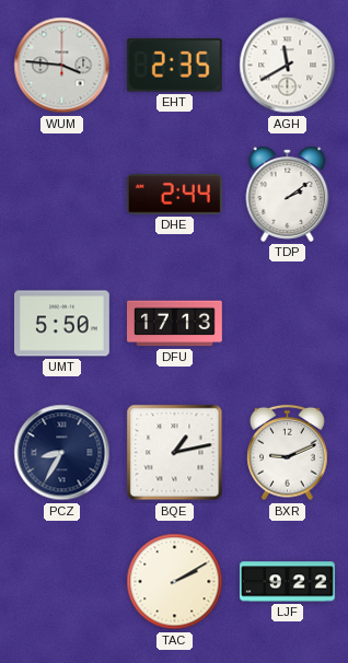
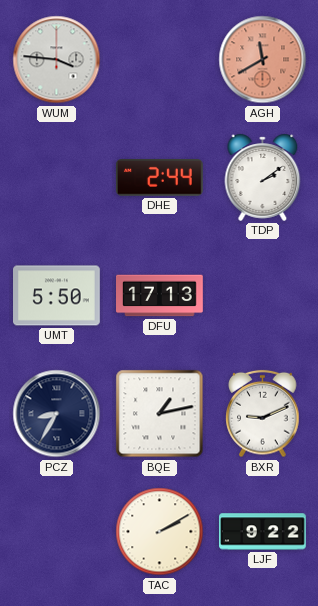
EHT: 2:35 -> none
AGH dial: white -> salmon
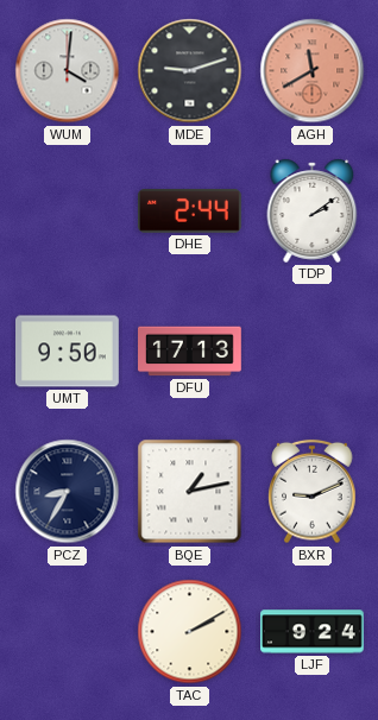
WUM: 3:46 -> 4:01
MDE: none -> 9:12
UMT: 5:50 -> 9:50
LJF: 9:22 -> 9:24
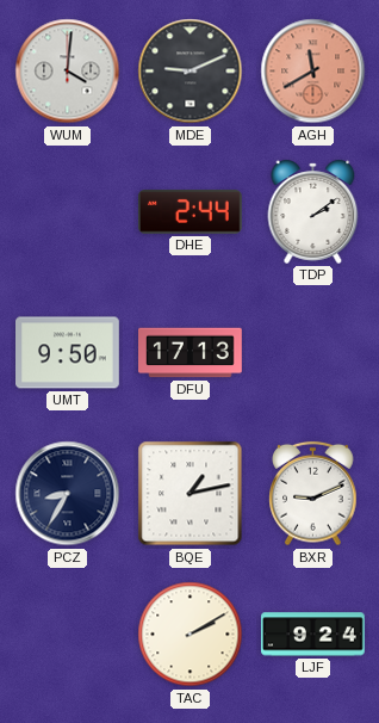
MDE: 9:12 -> 9:11
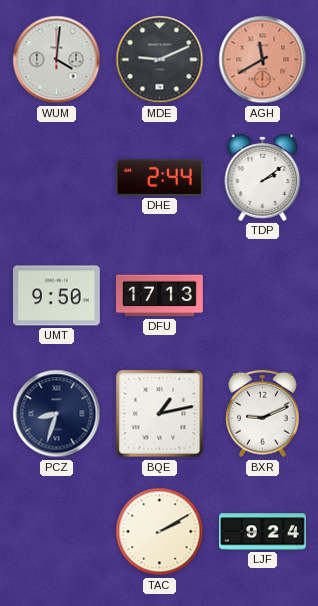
PCZ: 8:35 -> 8:33
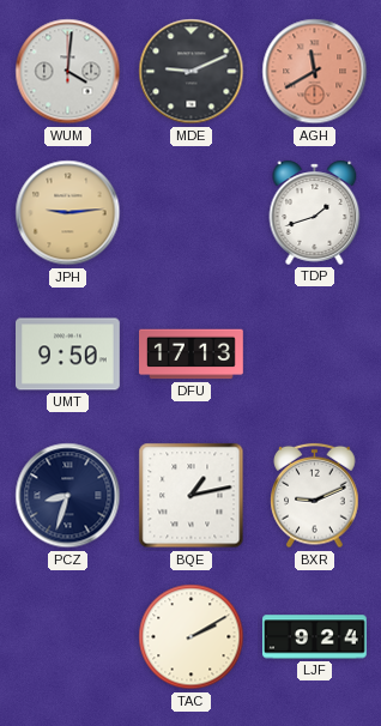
JPH: none -> 9:14
DHE: 2:44 -> none
TDP: 2:09 -> 1:42
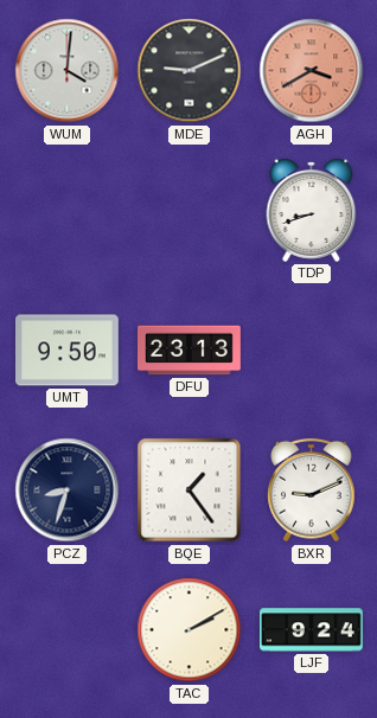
AGH: 11:40 -> 3:40
JPH: 9:14 -> none
TDP: 1:42 -> 8:42
DFU: 17:13 -> 23:13
BQE: 1:13 -> 1:24
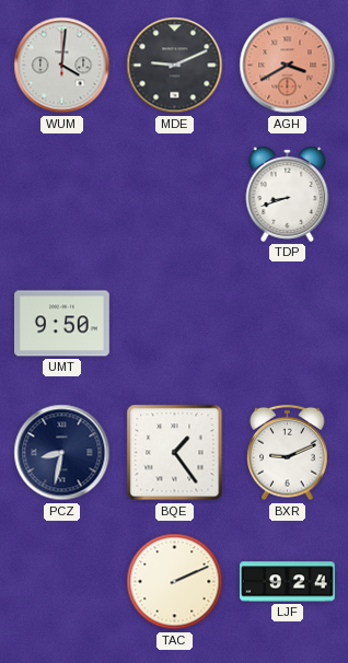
DFU: 23:13 -> none
PCZ: 8:33 -> 8:32
TAC: 2:10 -> 2:11
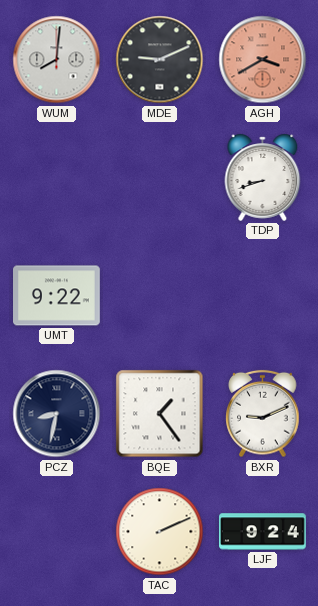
WUM: 4:01 -> 8:01
UMT: 9:50 -> 9:22
